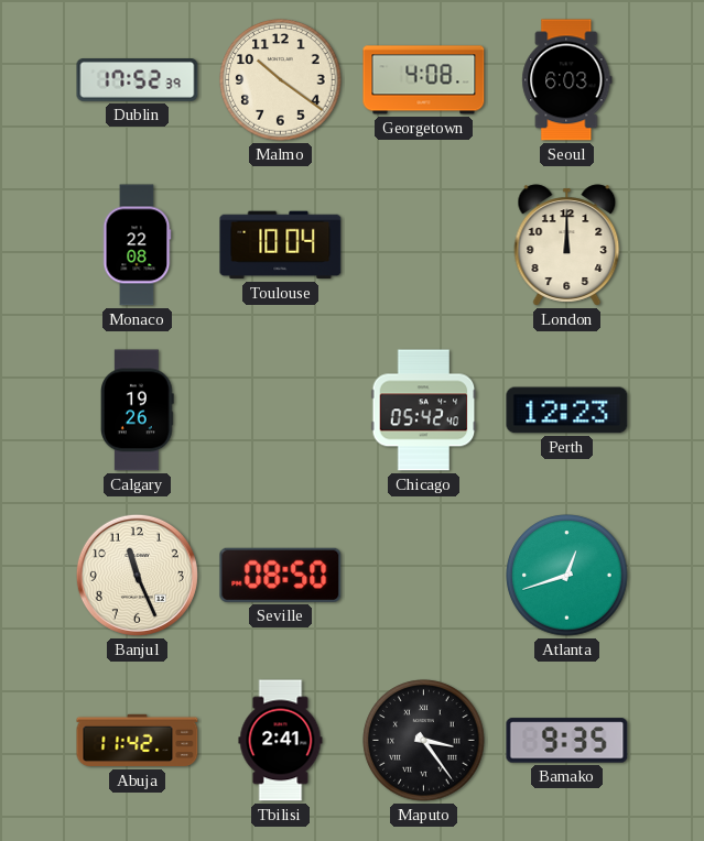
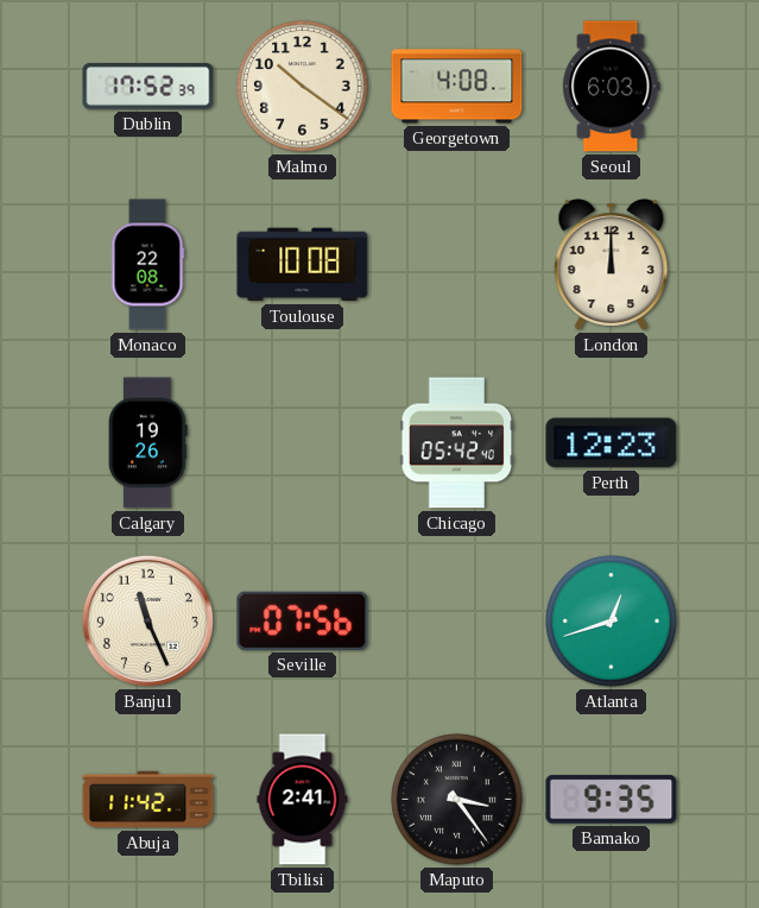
Toulouse: 10:04 -> 10:08
Seville: 08:50 -> 07:56
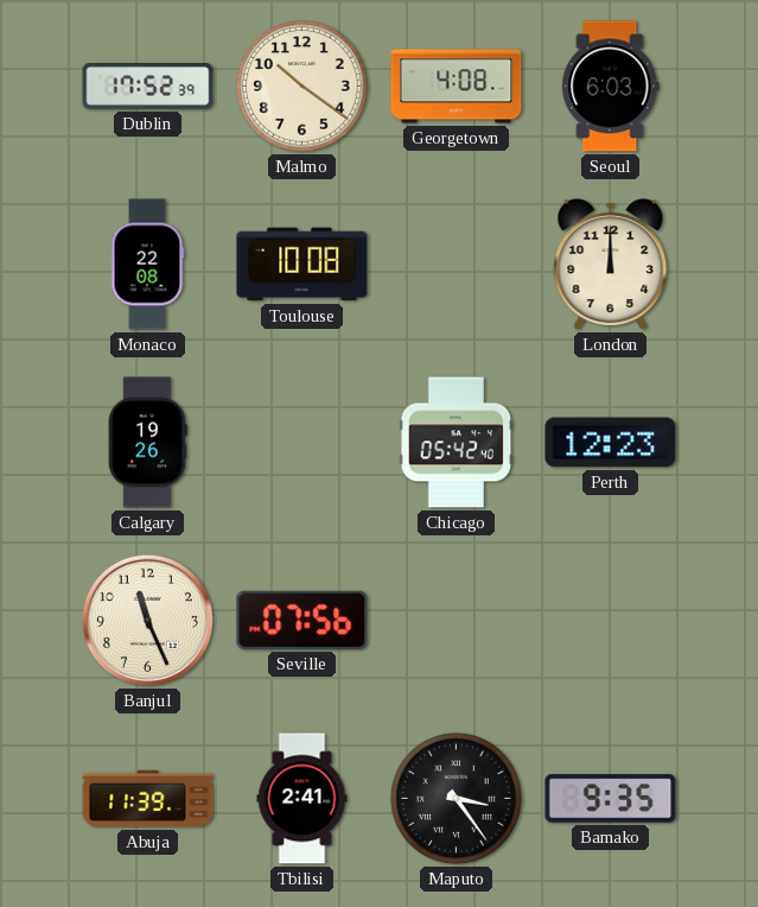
Atlanta: 12:42 -> none
Abuja: 11:42 -> 11:39
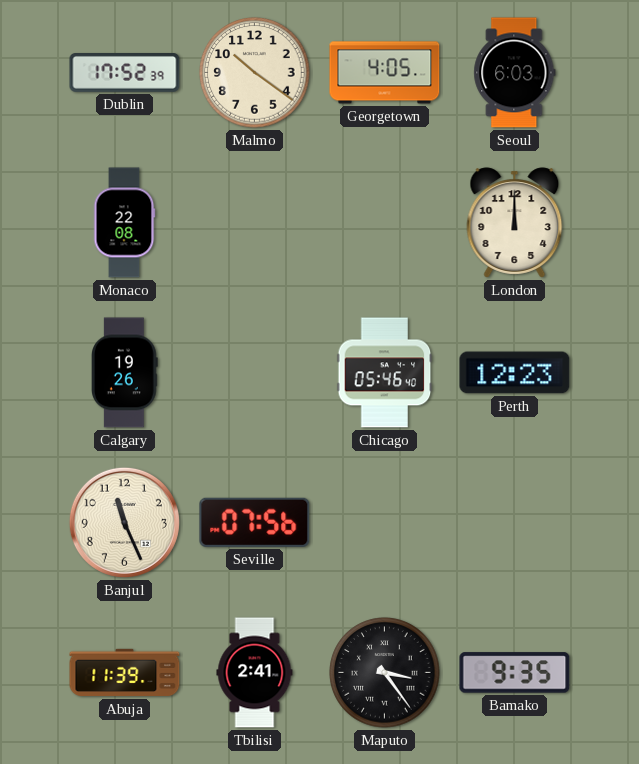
Georgetown: 4:08 -> 4:05
Toulouse: 10:08 -> none
Chicago: 05:42 -> 05:46
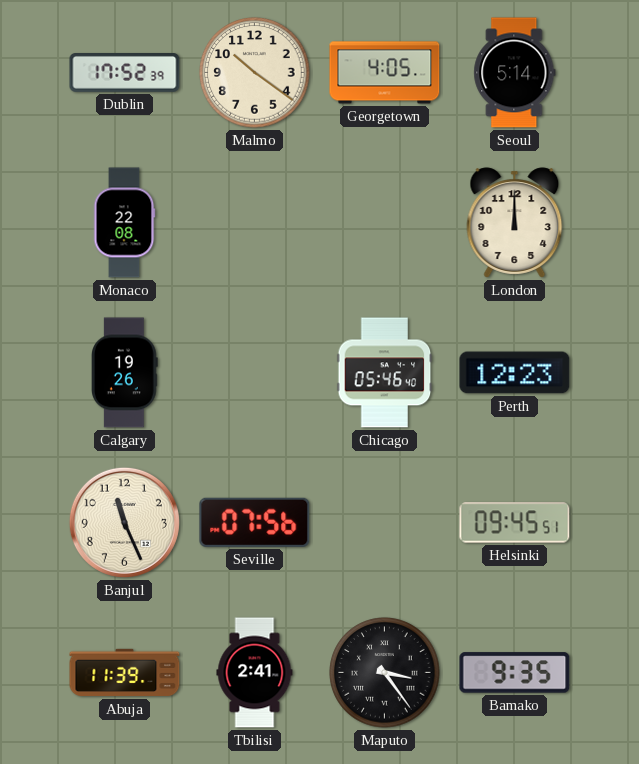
Seoul: 6:03 -> 5:14
Helsinki: none -> 09:45
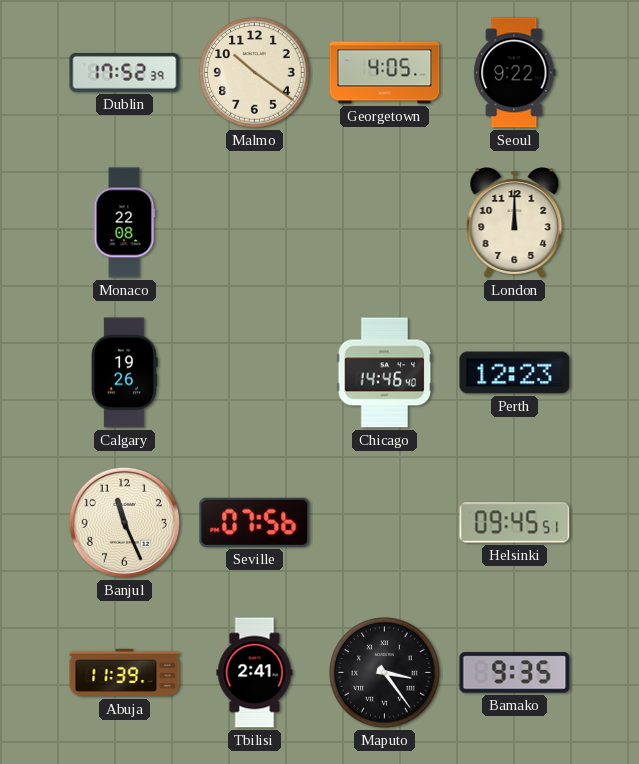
Seoul: 5:14 -> 9:22
Chicago: 05:46 -> 14:46
